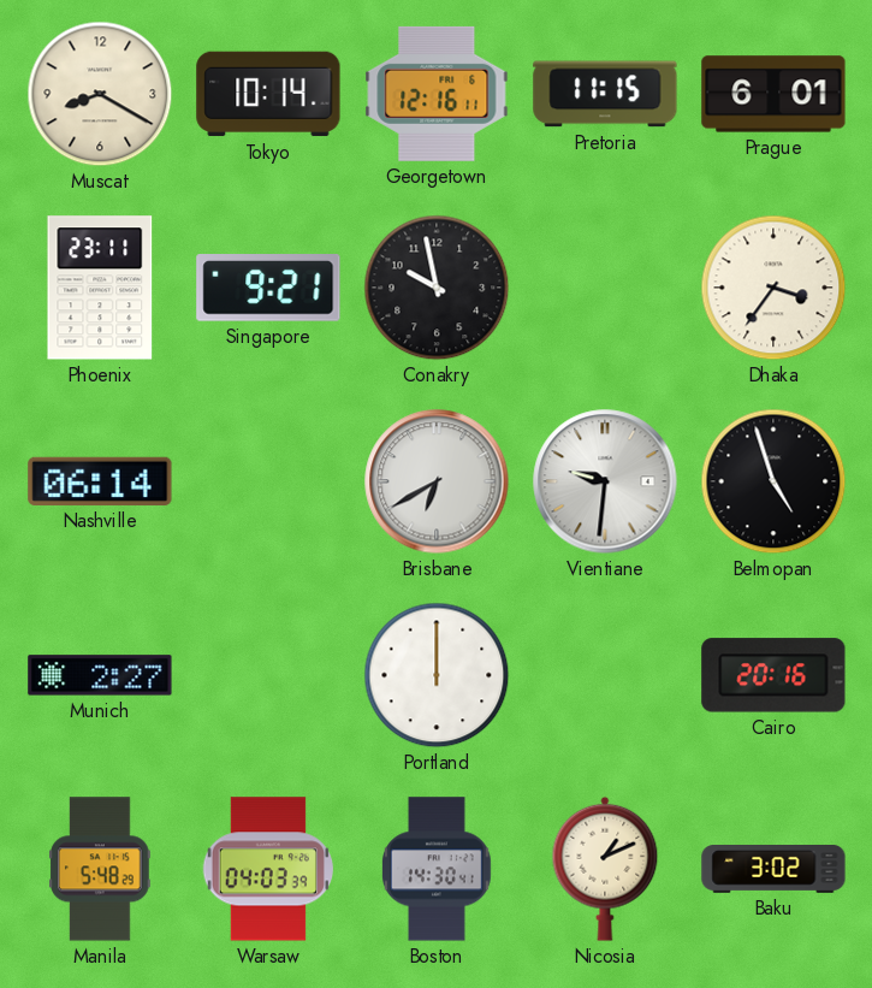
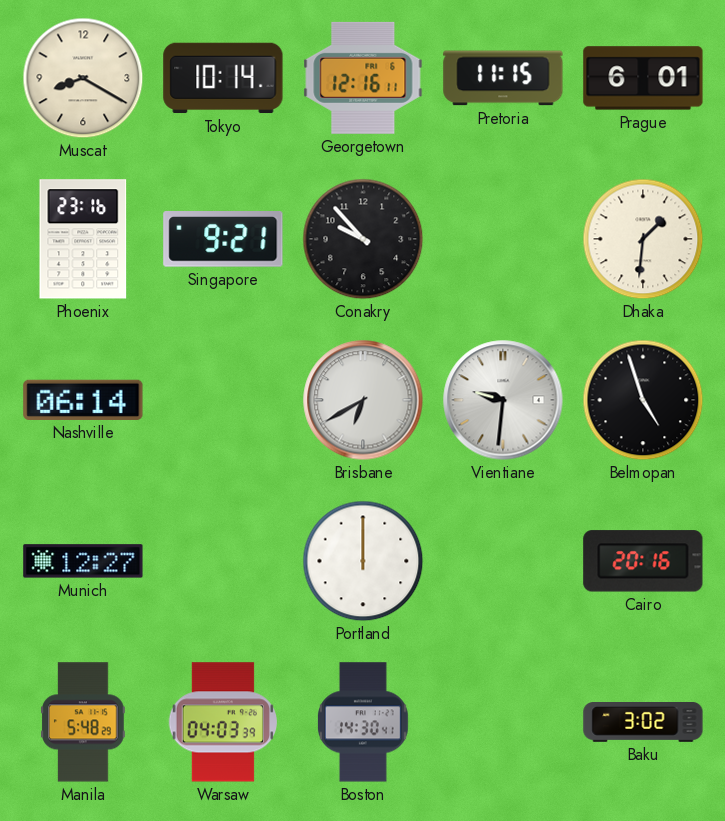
Phoenix: 23:11 -> 23:16
Conakry: 9:58 -> 9:53
Dhaka: 3:36 -> 1:31
Munich: 2:27 -> 12:27
Nicosia: 1:11 -> none
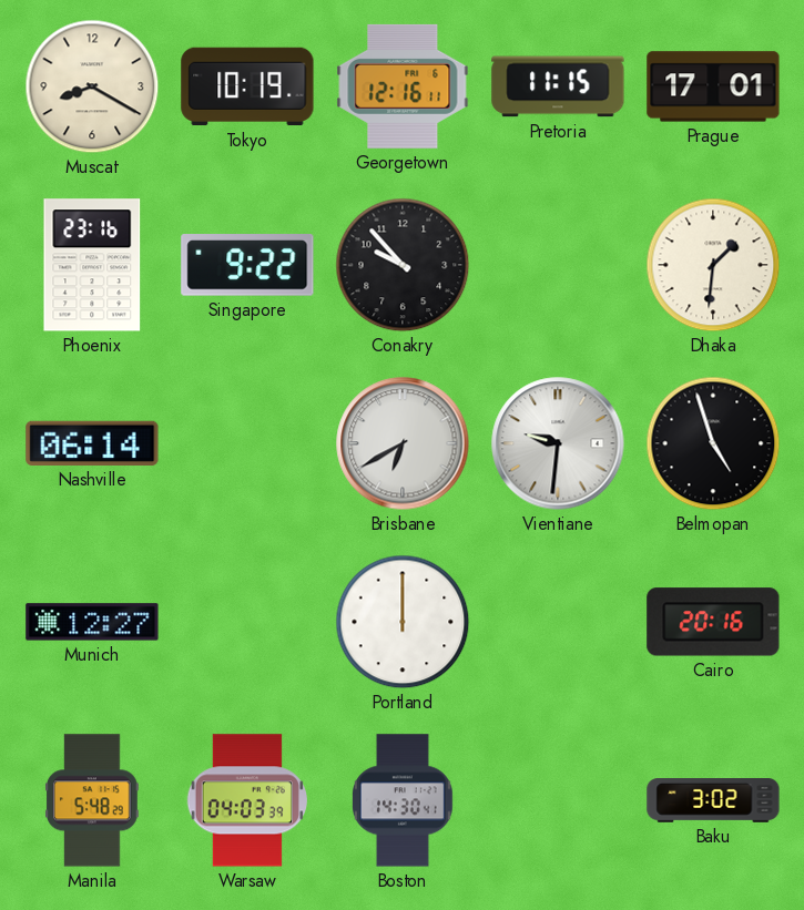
Tokyo: 10:14 -> 10:19
Prague: 6:01 -> 17:01
Singapore: 9:21 -> 9:22
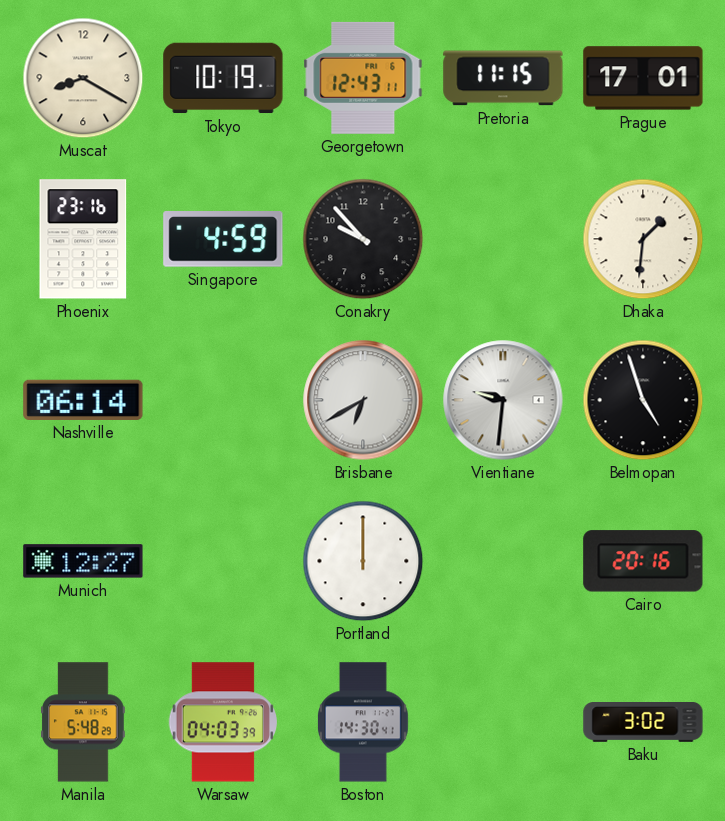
Georgetown: 12:16 -> 12:43
Singapore: 9:22 -> 4:59
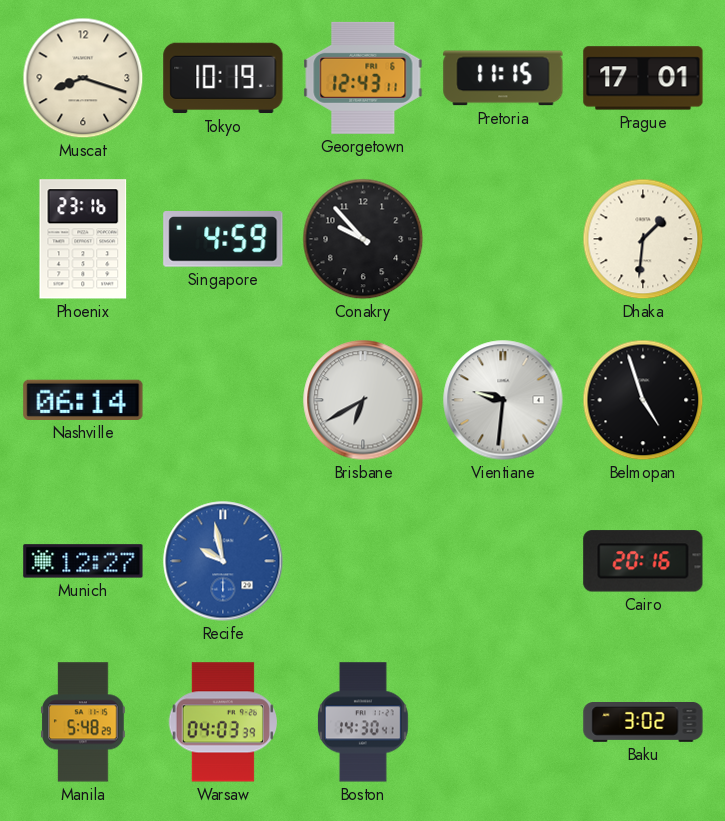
Muscat: 8:20 -> 8:18
Recife: none -> 9:58
Portland: 12:00 -> none
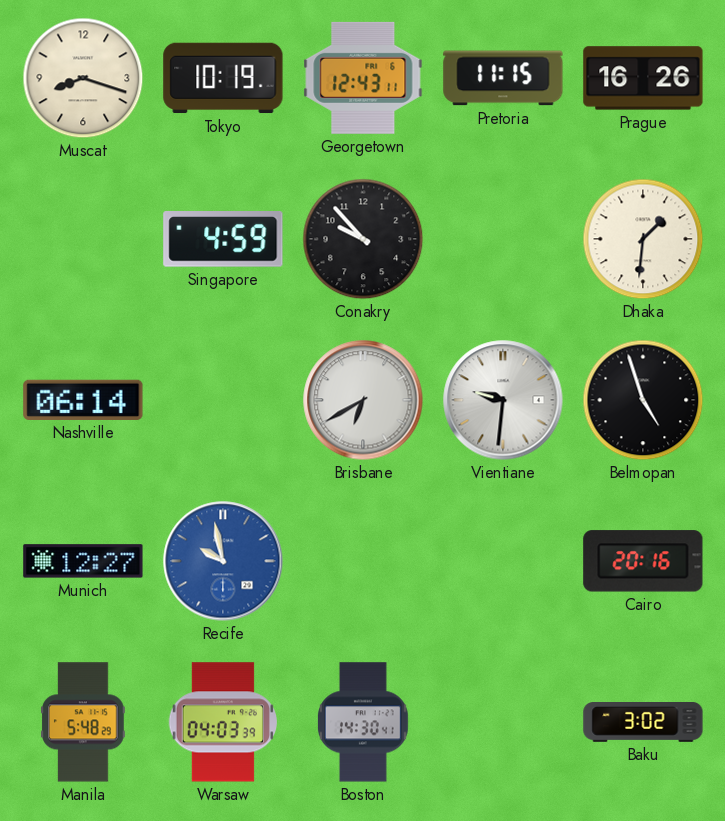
Prague: 17:01 -> 16:26
Phoenix: 23:16 -> none
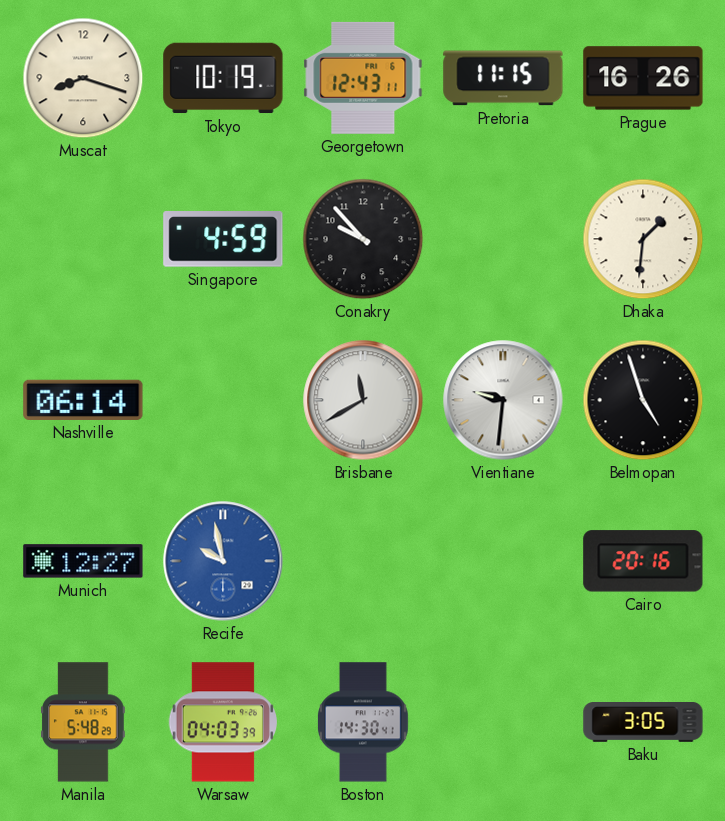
Brisbane: 6:40 -> 11:40
Baku: 3:02 -> 3:05
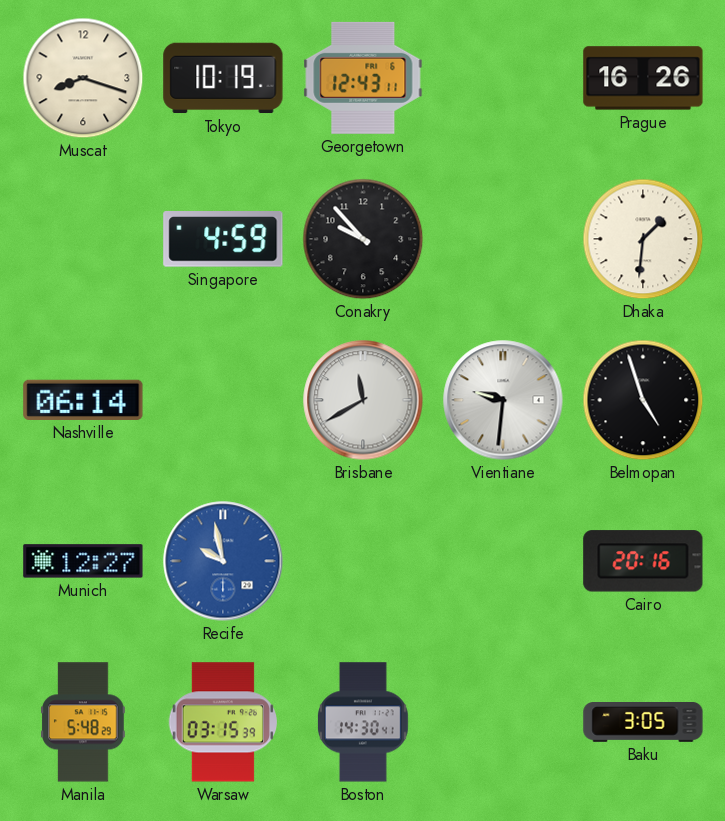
Pretoria: 11:15 -> none
Warsaw: 04:03 -> 03:15
